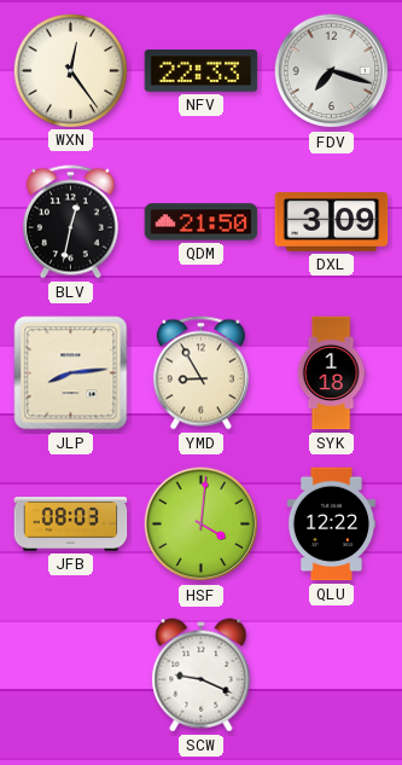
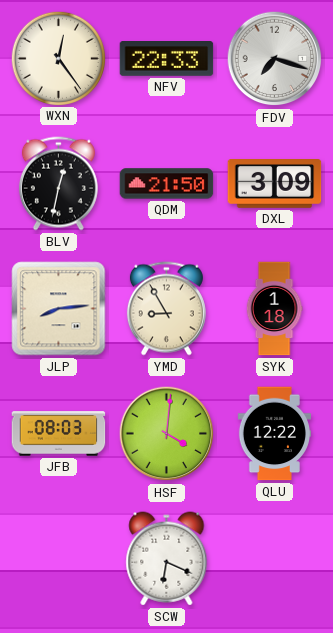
SCW: 9:19 -> 6:19
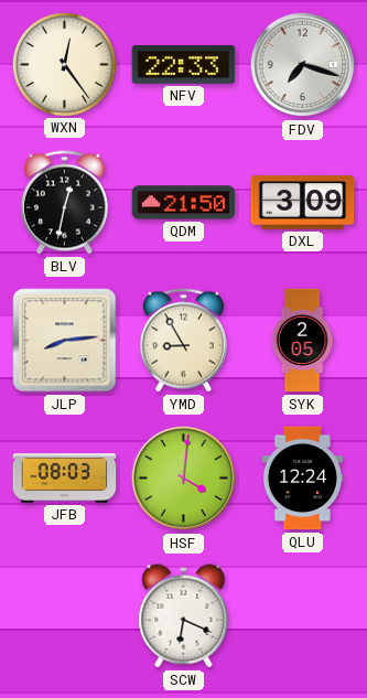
SYK: 1:18 -> 2:05
QLU: 12:22 -> 12:24
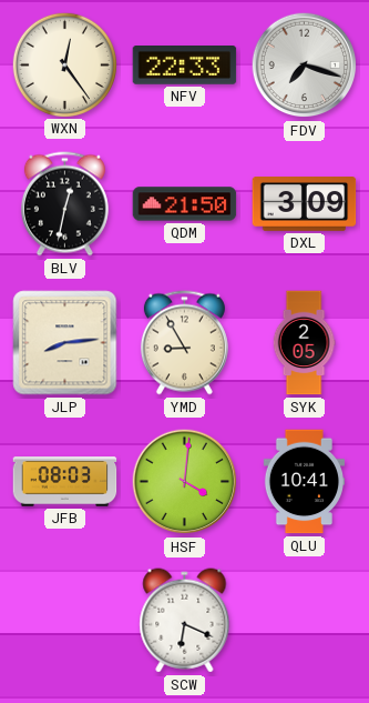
QLU: 12:24 -> 10:41
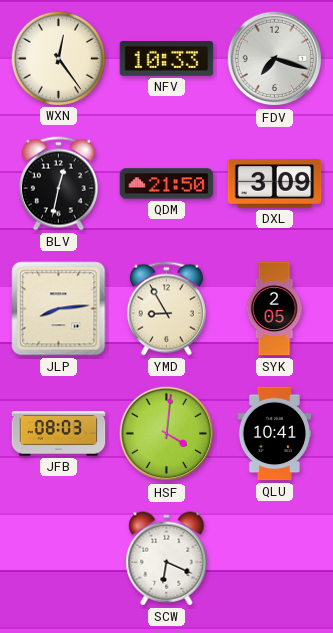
NFV: 22:33 -> 10:33
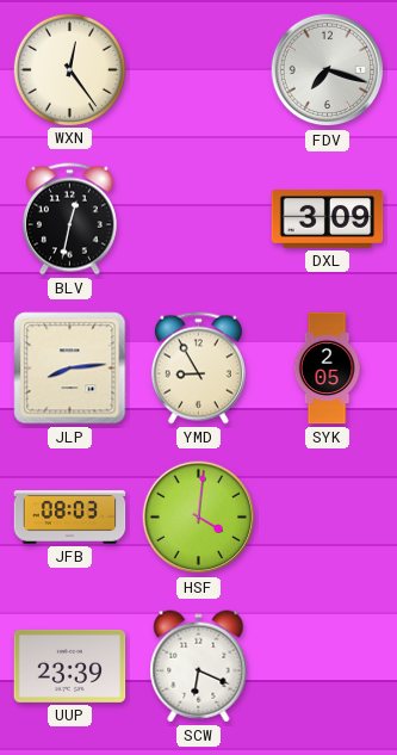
NFV: 10:33 -> none
QDM: 21:50 -> none
QLU: 10:41 -> none
UUP: none -> 23:39
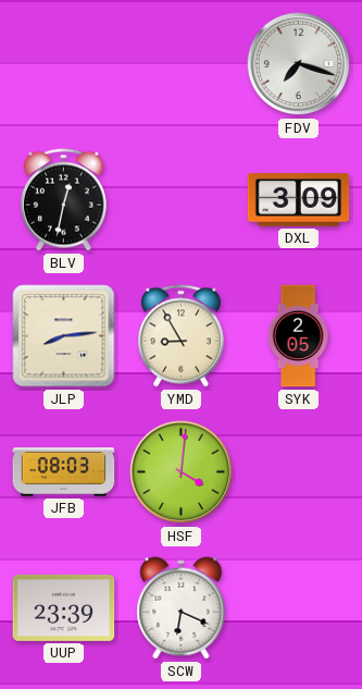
WXN: 12:24 -> none
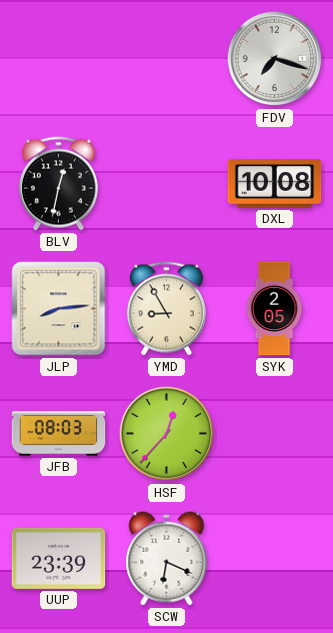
DXL: 3:09 -> 10:08
HSF: 4:01 -> 12:37
